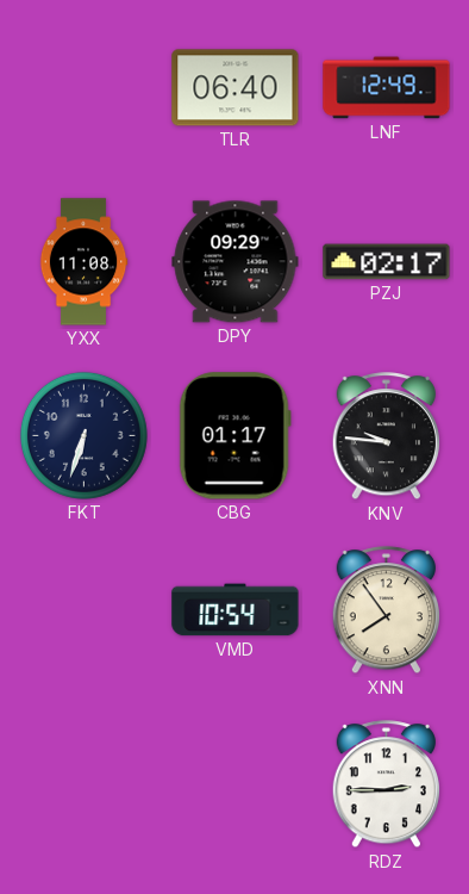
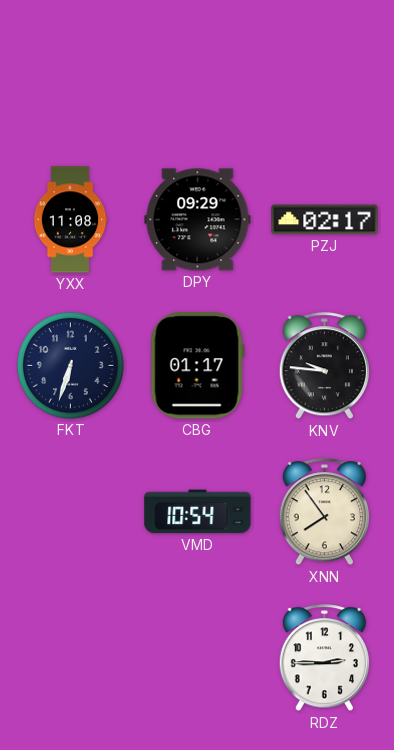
TLR: 06:40 -> none
LNF: 12:49 -> none
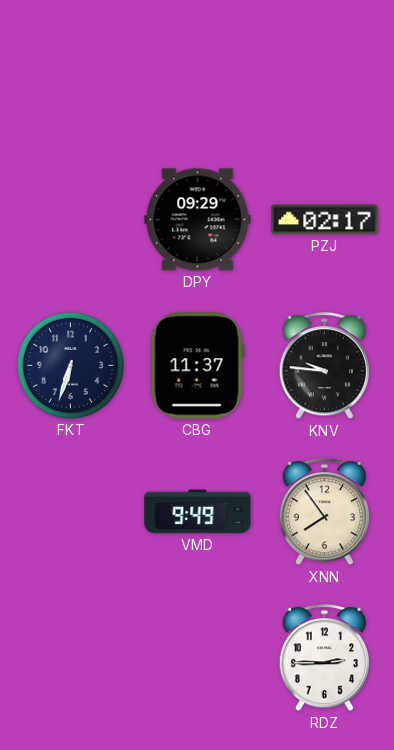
YXX: 11:08 -> none
CBG: 01:17 -> 11:37
VMD: 10:54 -> 9:49
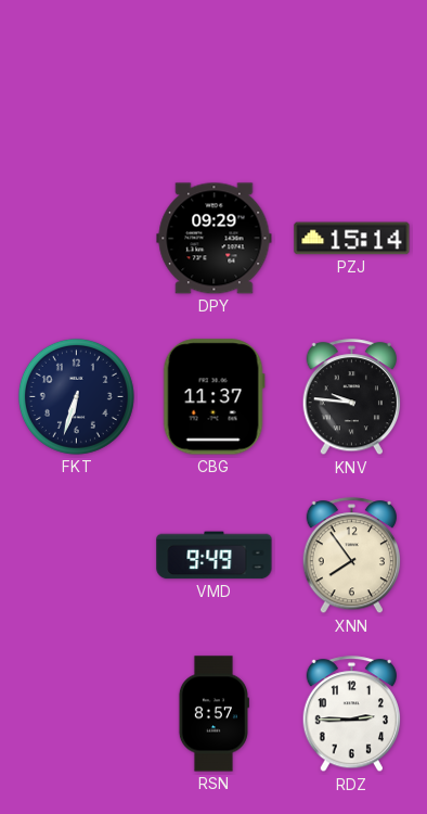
PZJ: 02:17 -> 15:14
RSN: none -> 8:57
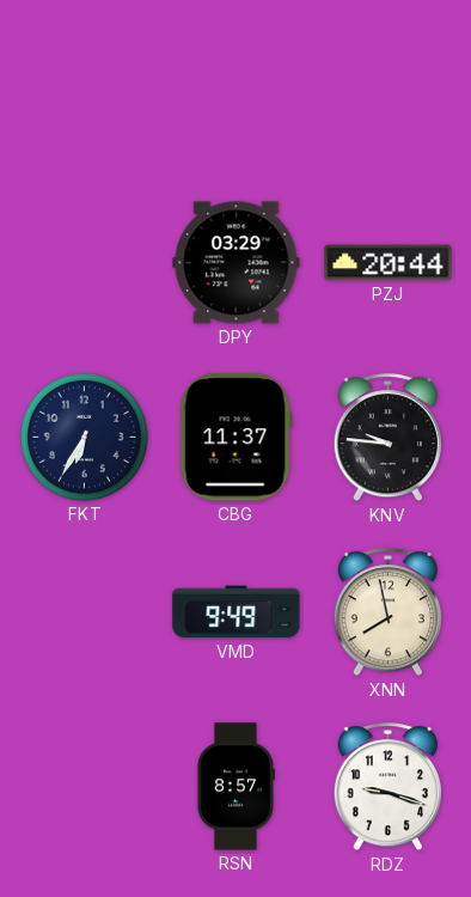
DPY: 09:29 -> 03:29
PZJ: 15:14 -> 20:44
FKT: 6:33 -> 6:35
XNN: 7:54 -> 7:58
RDZ: 2:45 -> 9:18
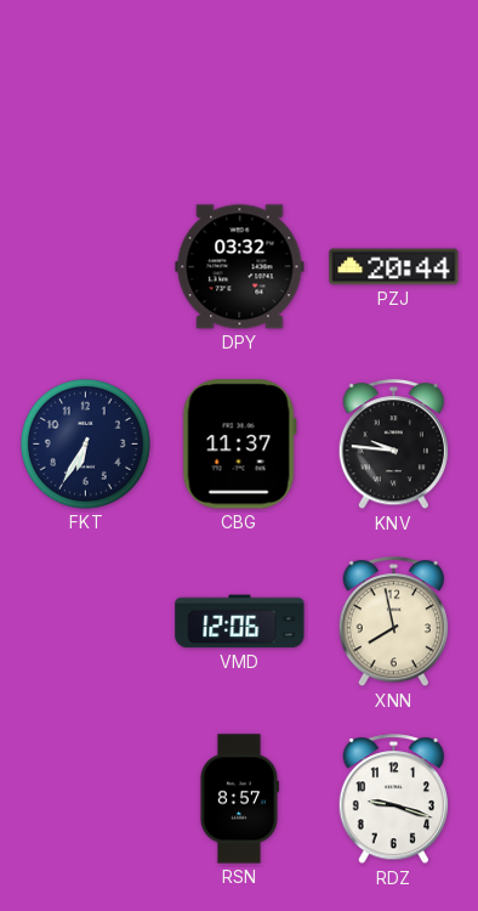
DPY: 03:29 -> 03:32
VMD: 9:49 -> 12:06
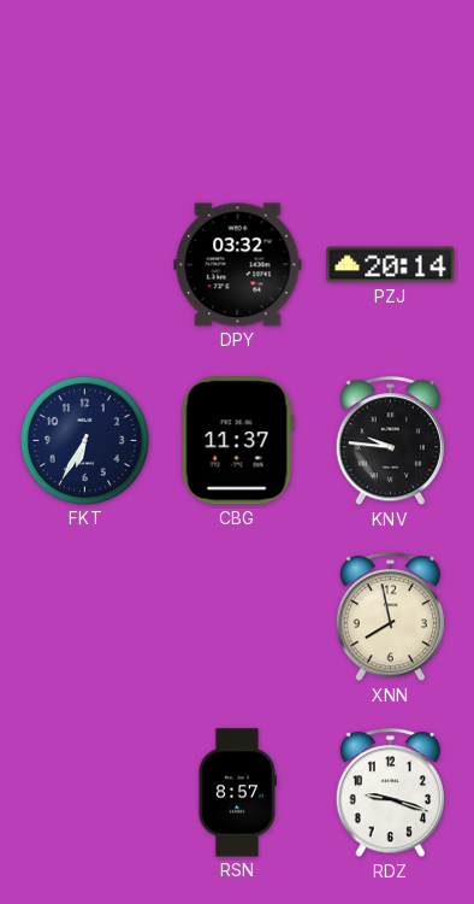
PZJ: 20:44 -> 20:14
VMD: 12:06 -> none
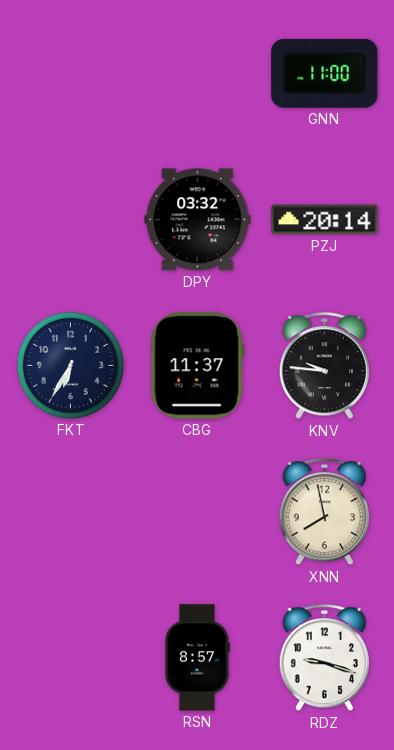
GNN: none -> 11:00
